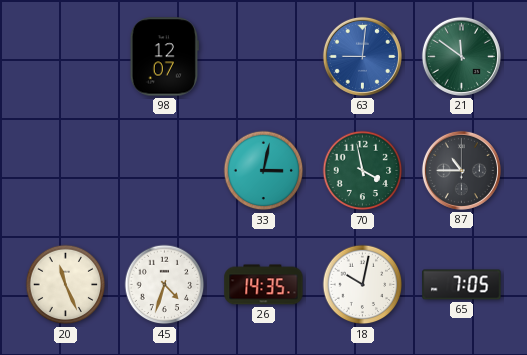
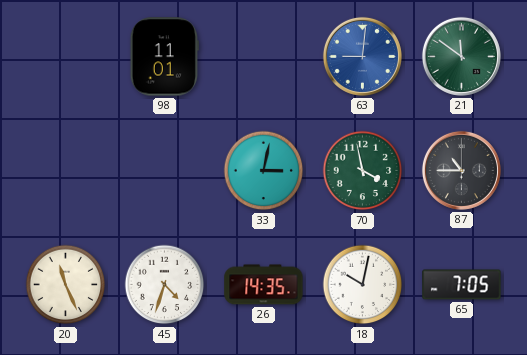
98: 12:07 -> 11:01
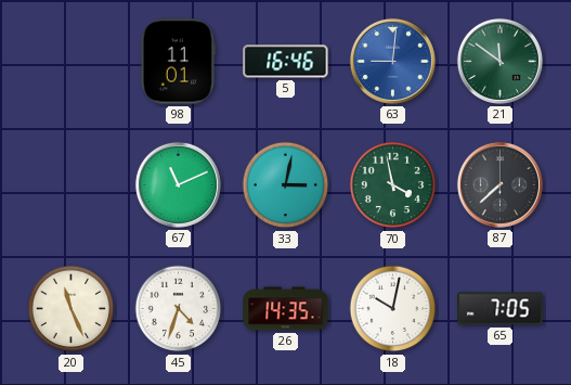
5: none -> 16:46
67: none -> 11:11
87: 10:45 -> 7:38
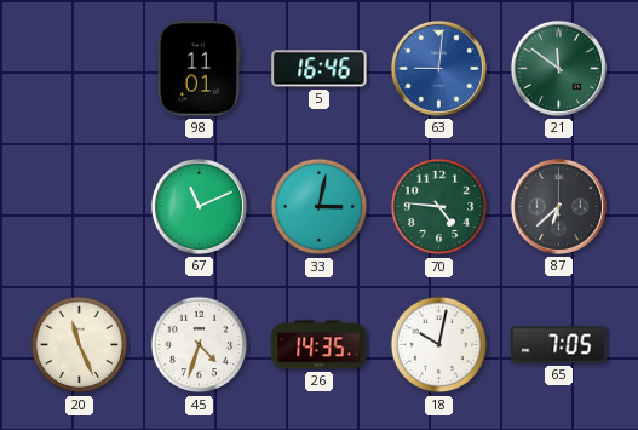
70: 3:58 -> 4:46
87: 7:38 -> 6:38
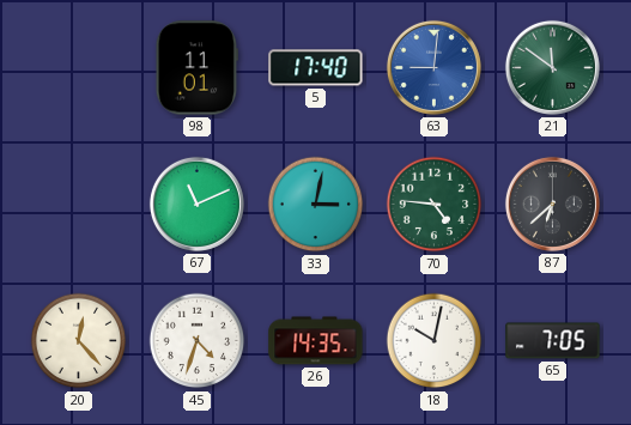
5: 16:46 -> 17:40
20: 11:26 -> 12:23
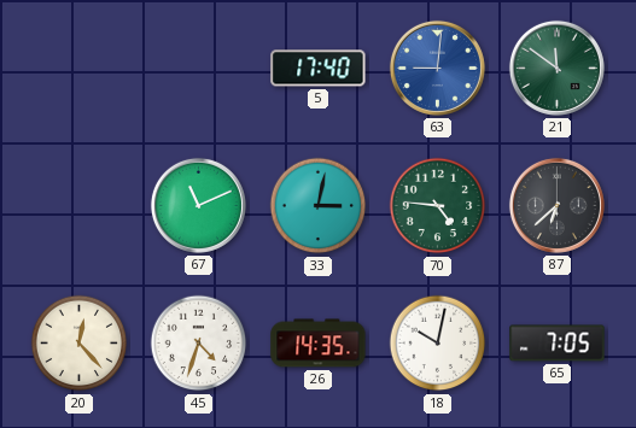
98: 11:01 -> none
